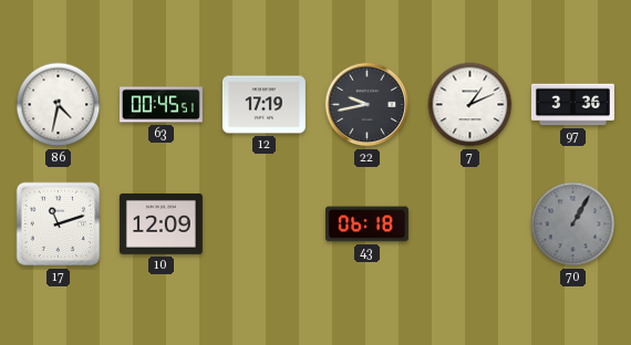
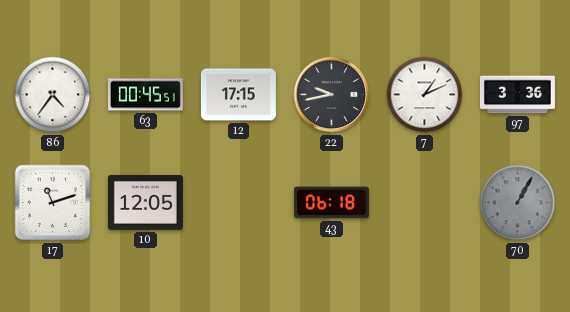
86: 4:32 -> 4:36
12: 17:19 -> 17:15
10: 12:09 -> 12:05
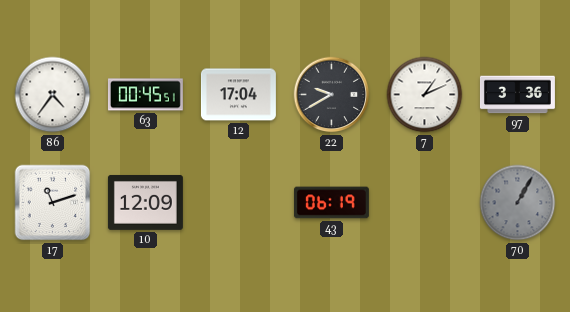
12: 17:15 -> 17:04
22: 9:43 -> 9:40
10: 12:05 -> 12:09
43: 06:18 -> 06:19
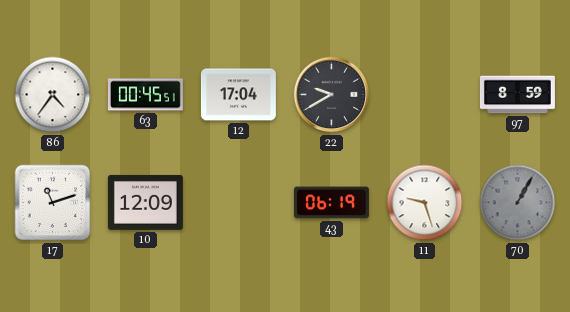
7: 1:11 -> none
97: 3:36 -> 8:59
11: none -> 9:27
